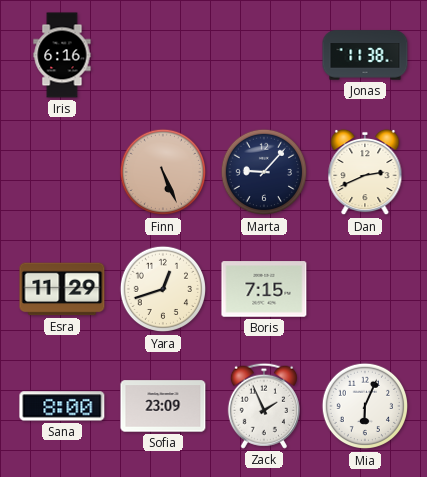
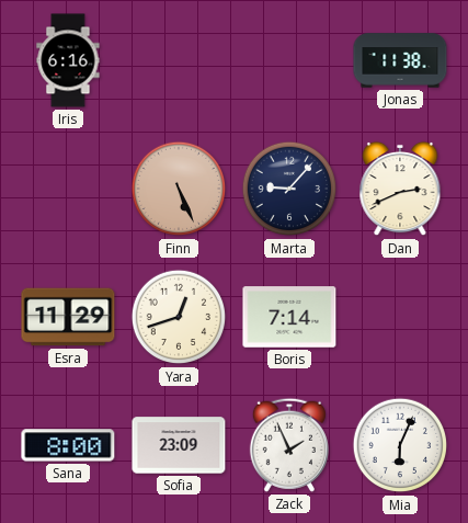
Boris: 7:15 -> 7:14
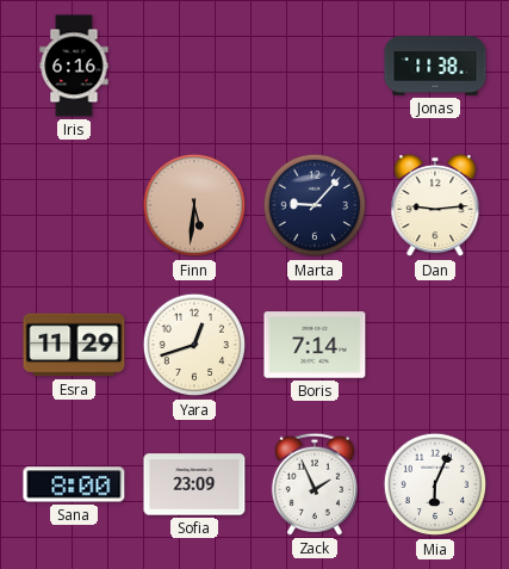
Finn: 5:26 -> 5:31
Dan: 2:41 -> 9:14
